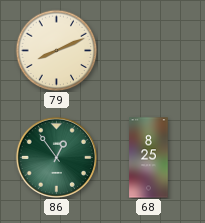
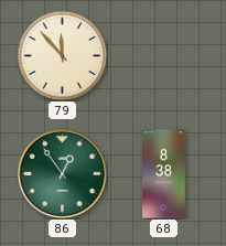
79: 8:11 -> 11:53
68: 8:25 -> 8:38
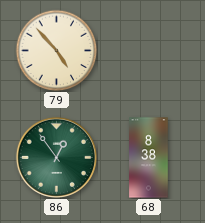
79: 11:53 -> 4:53
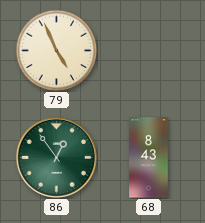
79: 4:53 -> 4:56
68: 8:38 -> 8:43
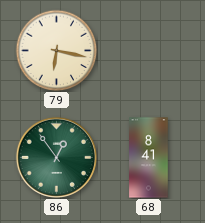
79: 4:56 -> 6:17
68: 8:43 -> 8:41
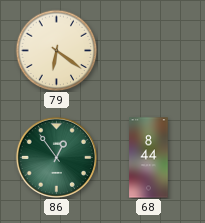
79: 6:17 -> 6:21
68: 8:41 -> 8:44
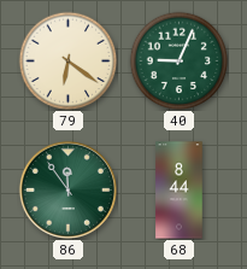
40: none -> 9:04
86: 12:54 -> 11:54
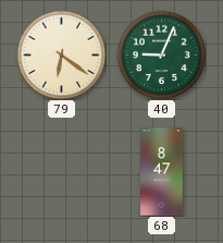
86: 11:54 -> none
68: 8:44 -> 8:47
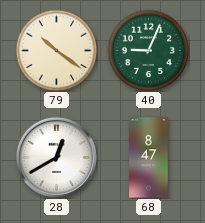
79: 6:21 -> 10:21
28: none -> 12:40
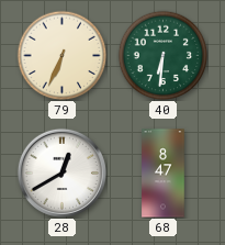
79: 10:21 -> 6:34
40: 9:04 -> 6:31
